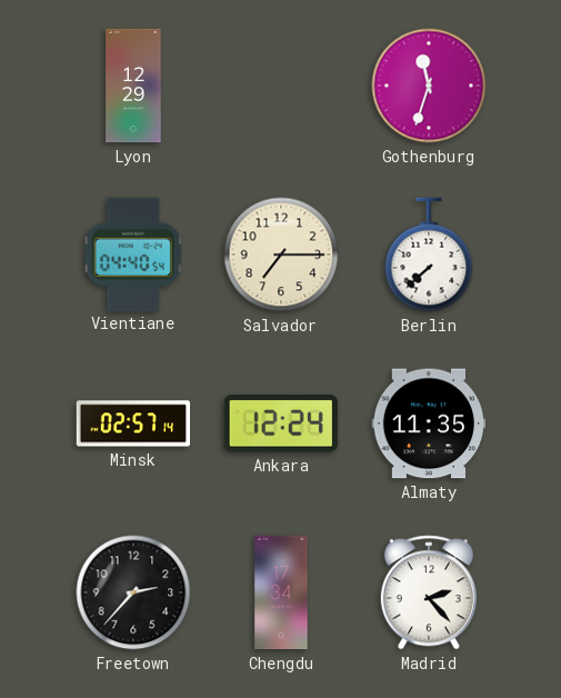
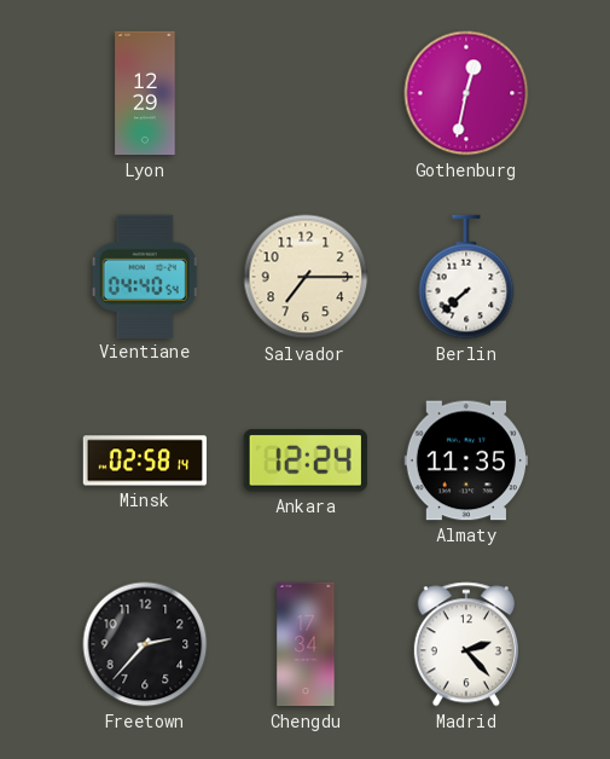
Gothenburg: 11:33 -> 12:32
Minsk: 02:57 -> 02:58
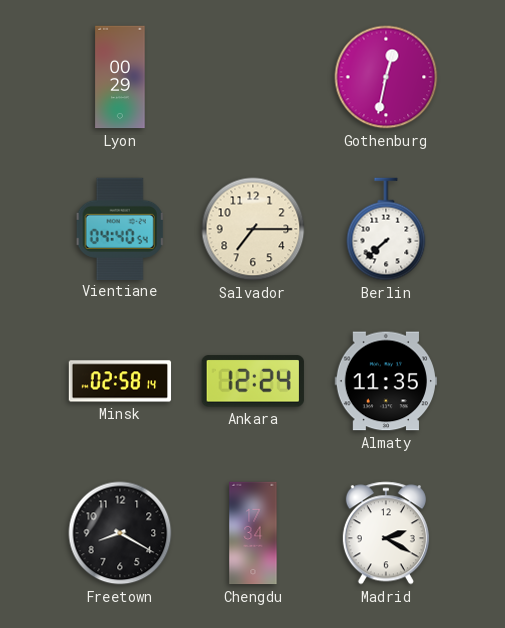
Lyon: 12:29 -> 00:29
Freetown: 2:37 -> 8:20
Madrid: 2:23 -> 2:20
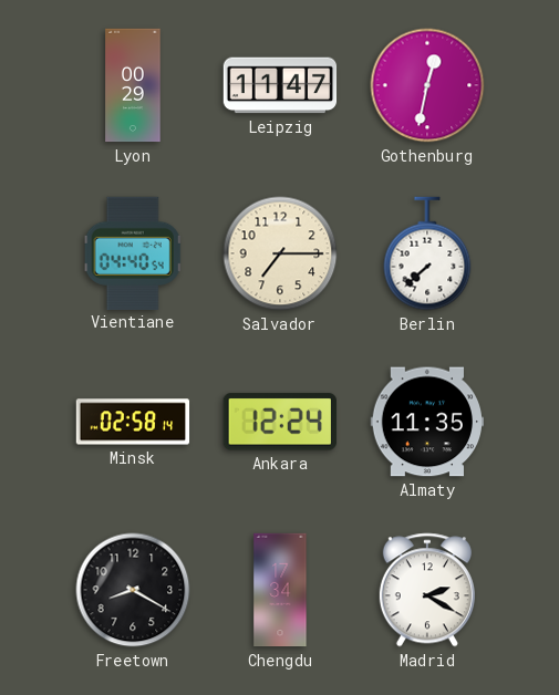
Leipzig: none -> 11:47
